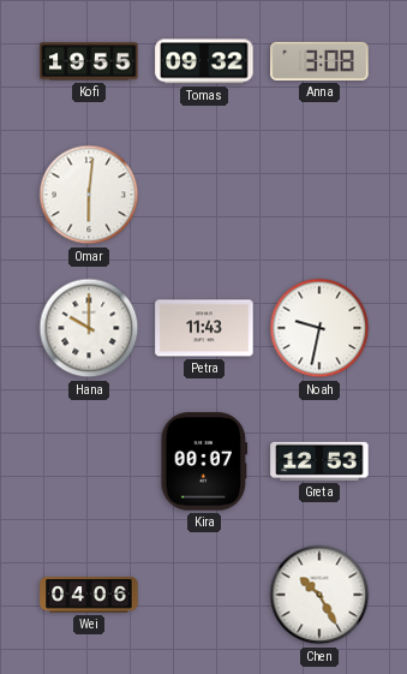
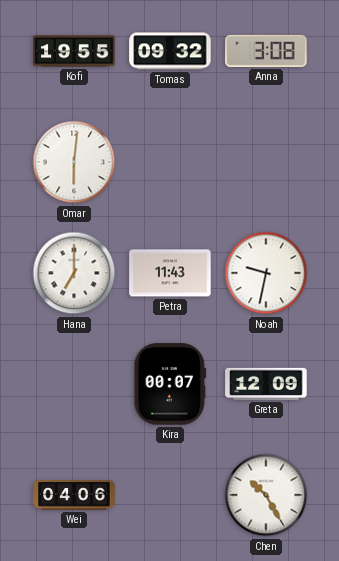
Hana: 10:00 -> 7:00
Greta: 12:53 -> 12:09
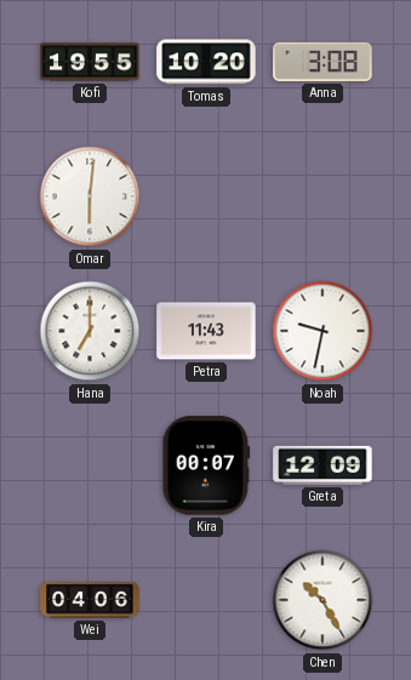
Tomas: 09:32 -> 10:20
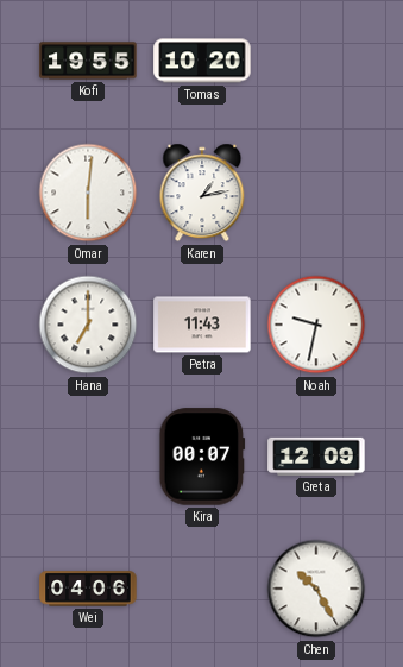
Anna: 3:08 -> none
Karen: none -> 1:13
